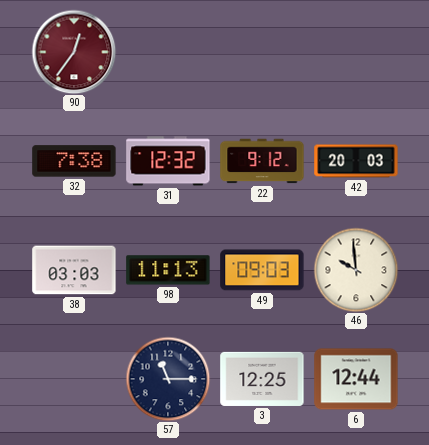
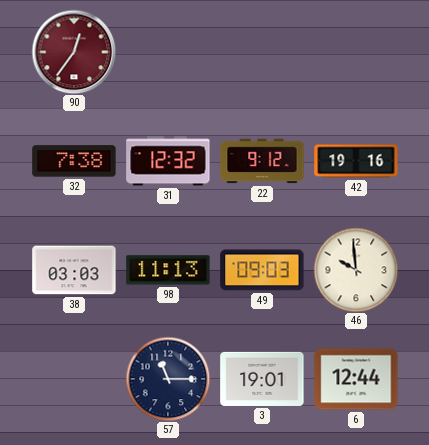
42: 20:03 -> 19:16
3: 12:25 -> 19:01
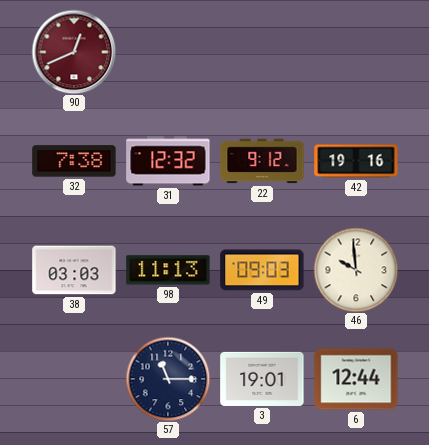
90: 12:36 -> 12:41
